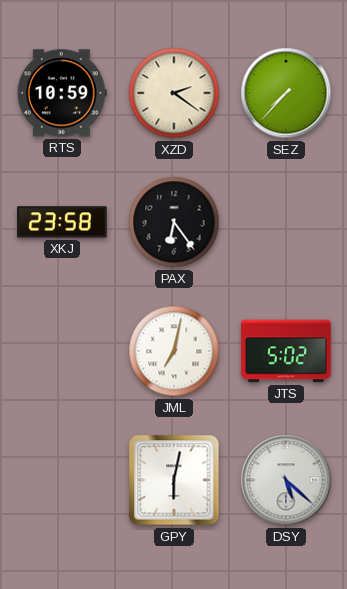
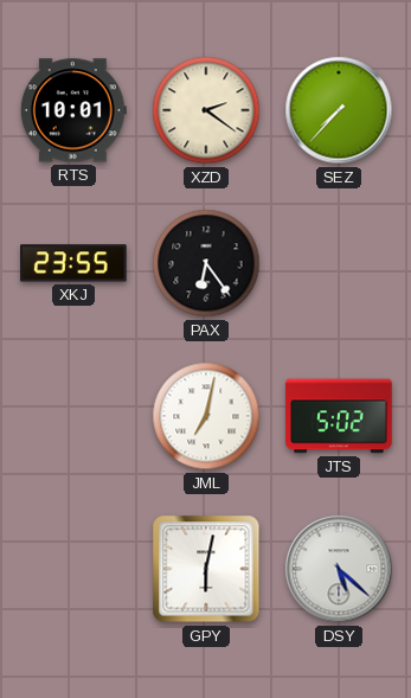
RTS: 10:59 -> 10:01
XKJ: 23:58 -> 23:55
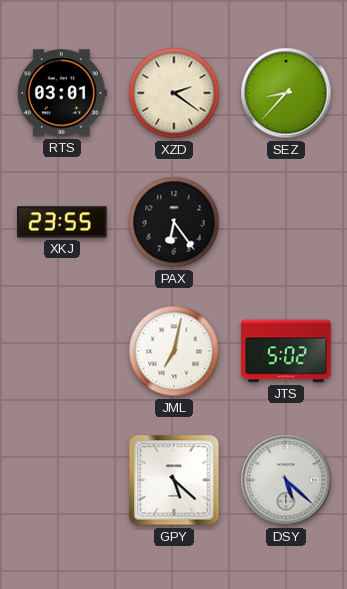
RTS: 10:01 -> 03:01
SEZ: 7:37 -> 8:37
GPY: 6:02 -> 5:22
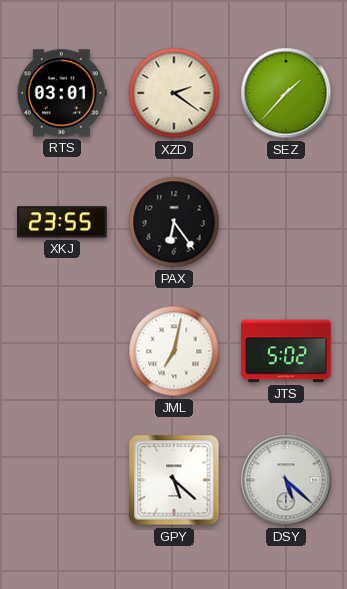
SEZ: 8:37 -> 1:37
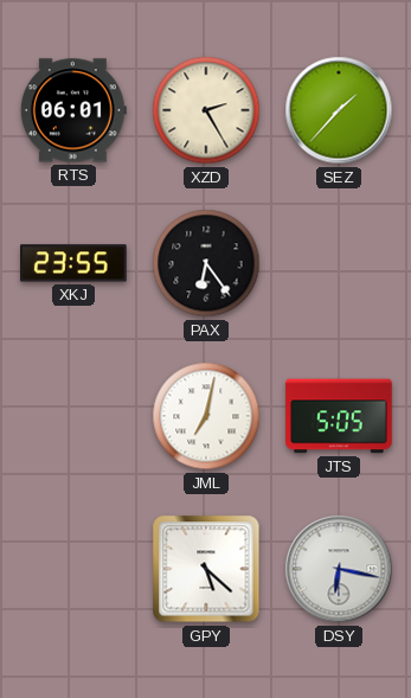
RTS: 03:01 -> 06:01
XZD: 2:21 -> 2:25
JTS: 5:02 -> 5:05
DSY: 5:22 -> 6:17
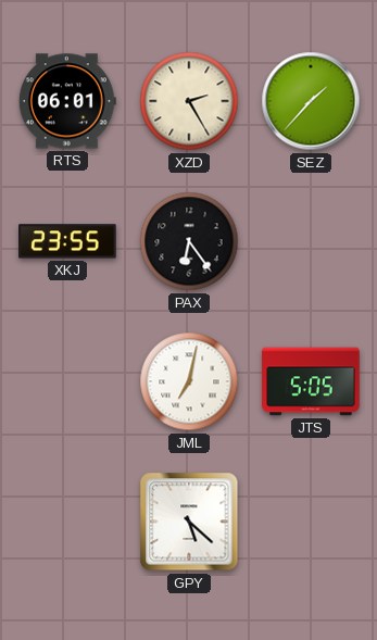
DSY: 6:17 -> none
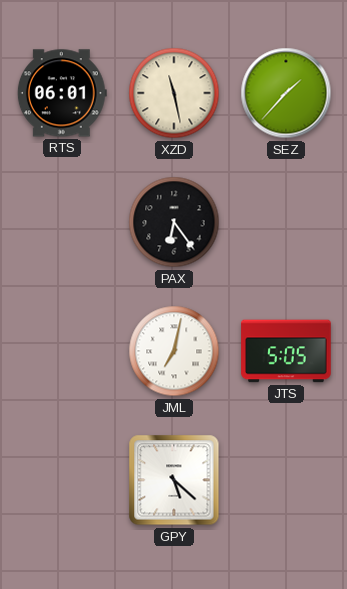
XZD: 2:25 -> 11:28
XKJ: 23:55 -> none
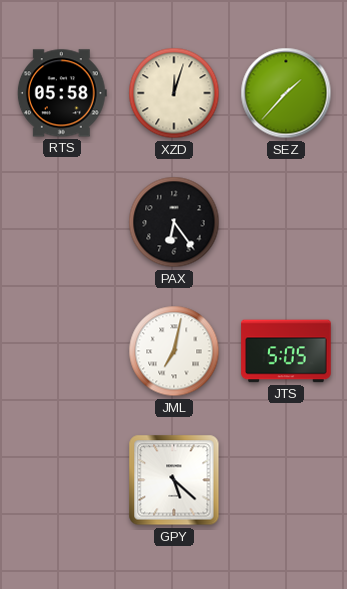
RTS: 06:01 -> 05:58
XZD: 11:28 -> 12:03
